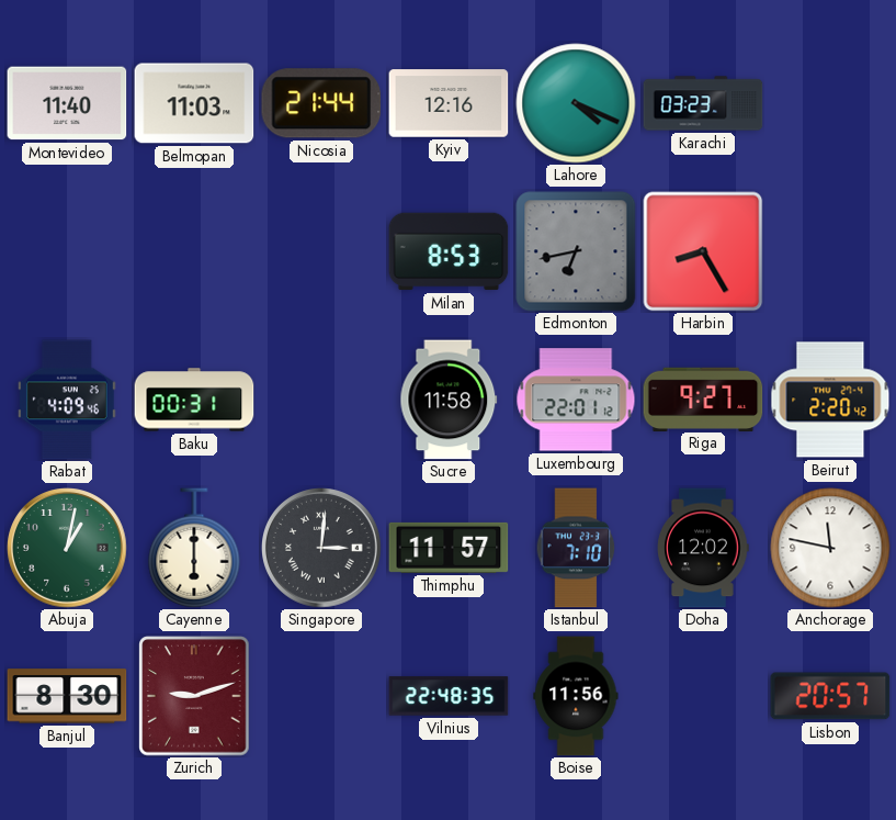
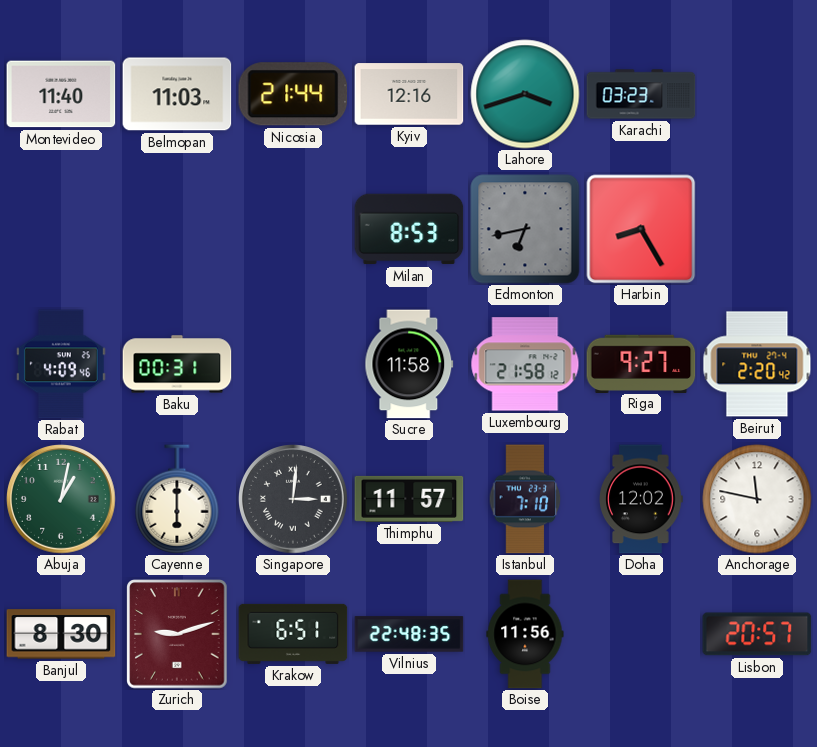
Lahore: 4:19 -> 3:42
Luxembourg: 22:01 -> 21:58
Krakow: none -> 6:51
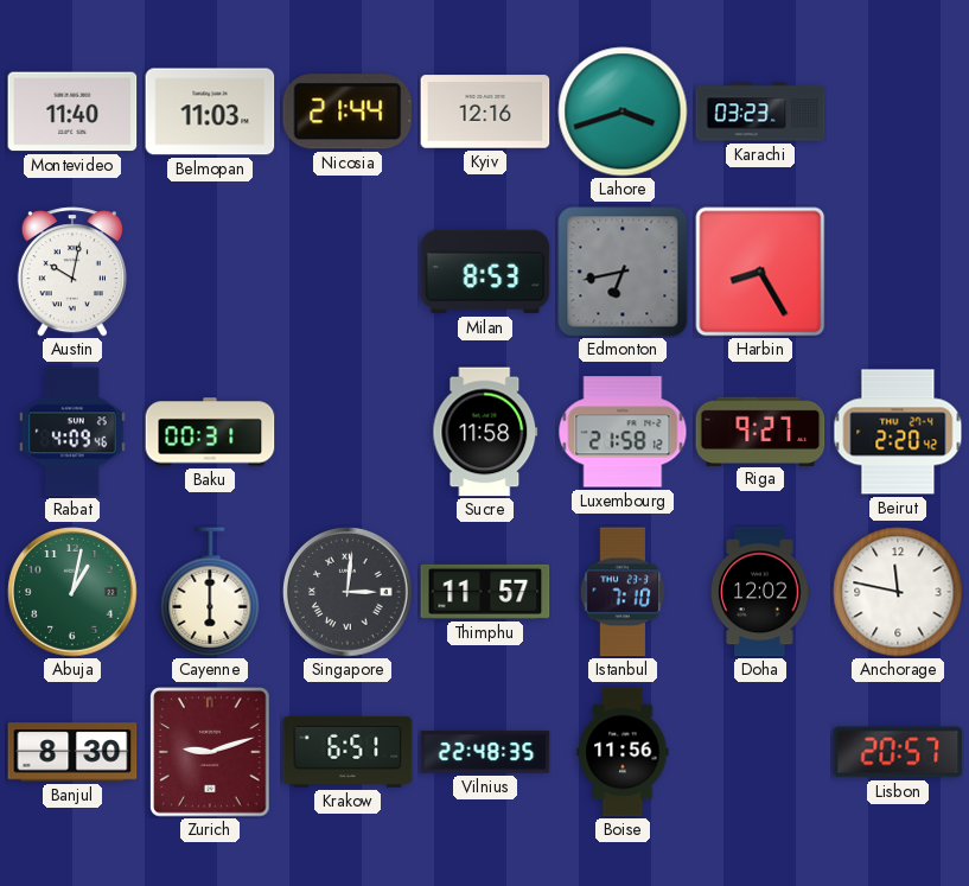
Austin: none -> 10:02
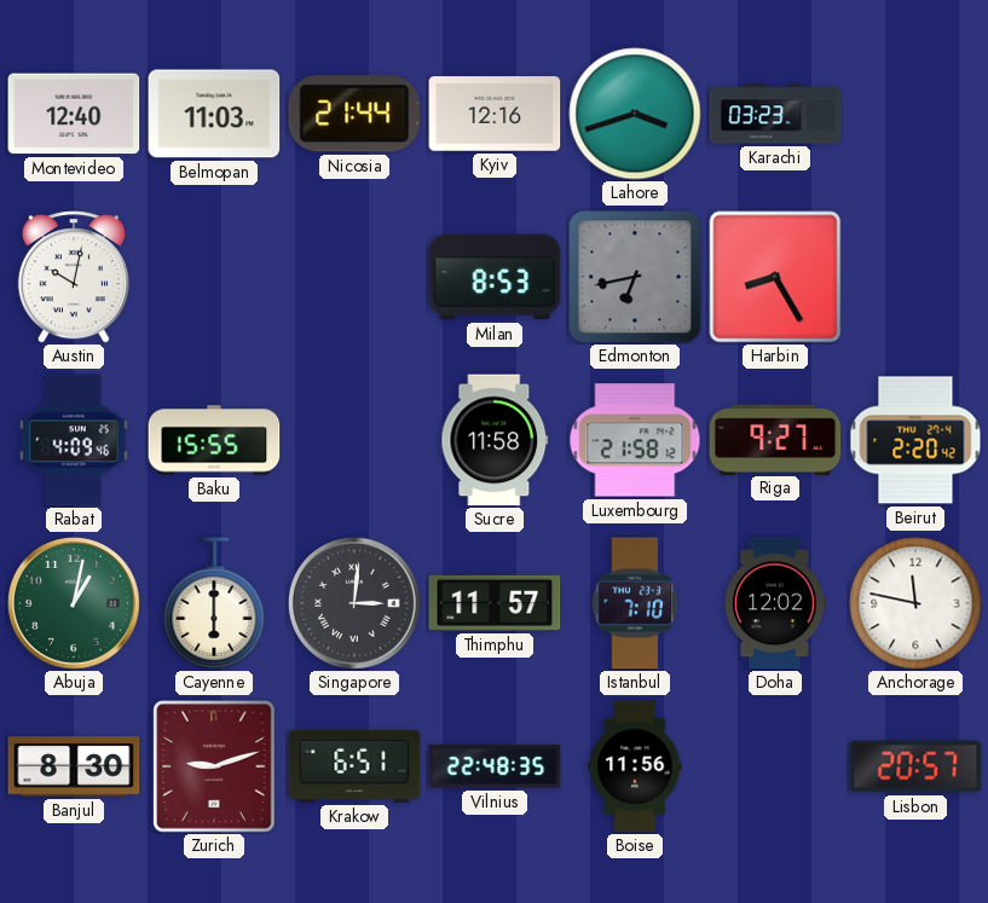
Montevideo: 11:40 -> 12:40
Baku: 00:31 -> 15:55
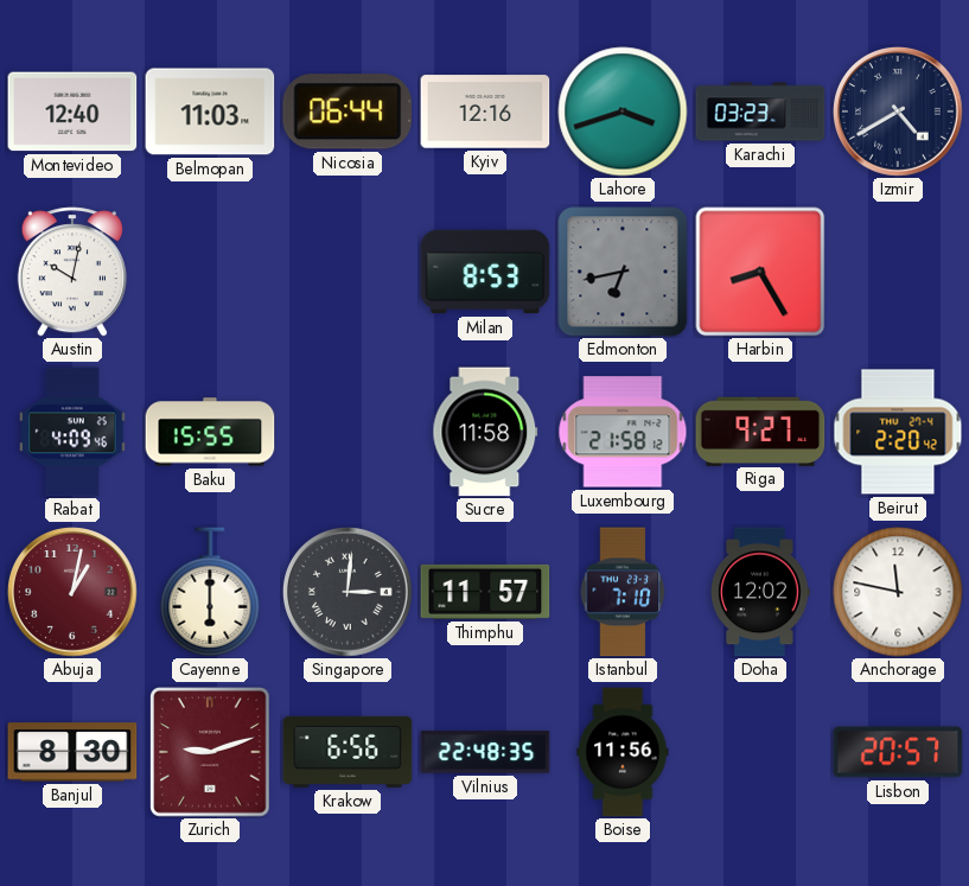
Nicosia: 21:44 -> 06:44
Izmir: none -> 4:40
Abuja dial: green -> burgundy
Krakow: 6:51 -> 6:56
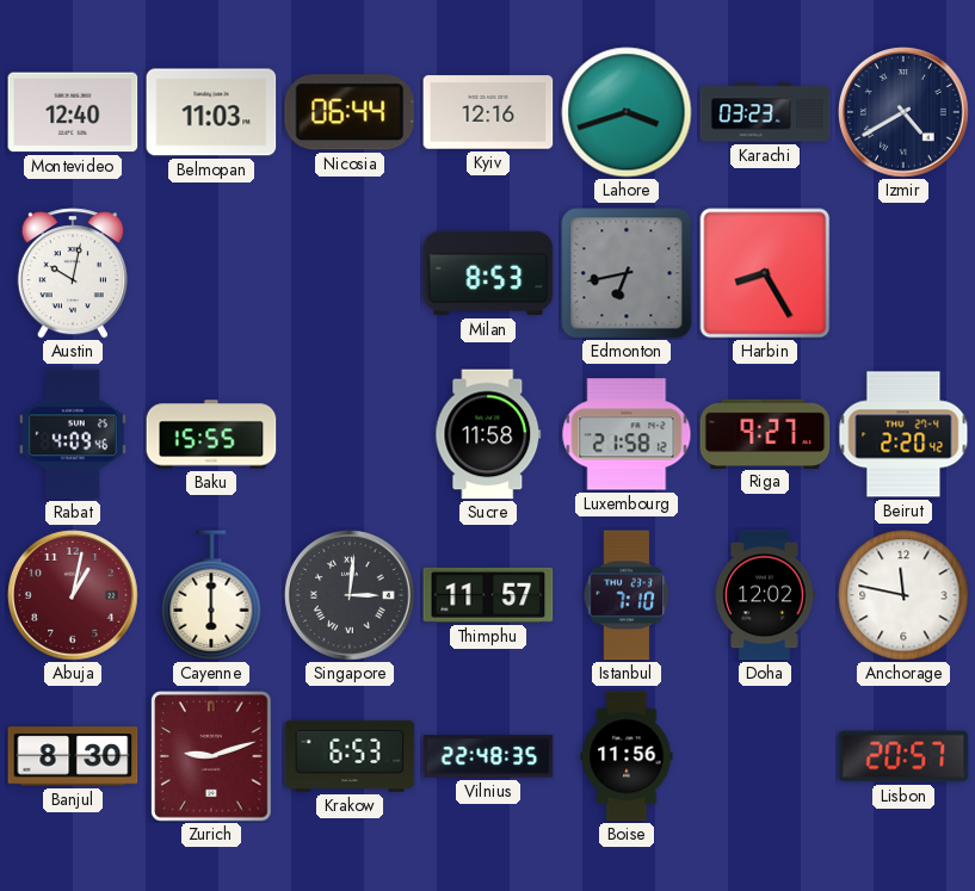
Krakow: 6:56 -> 6:53
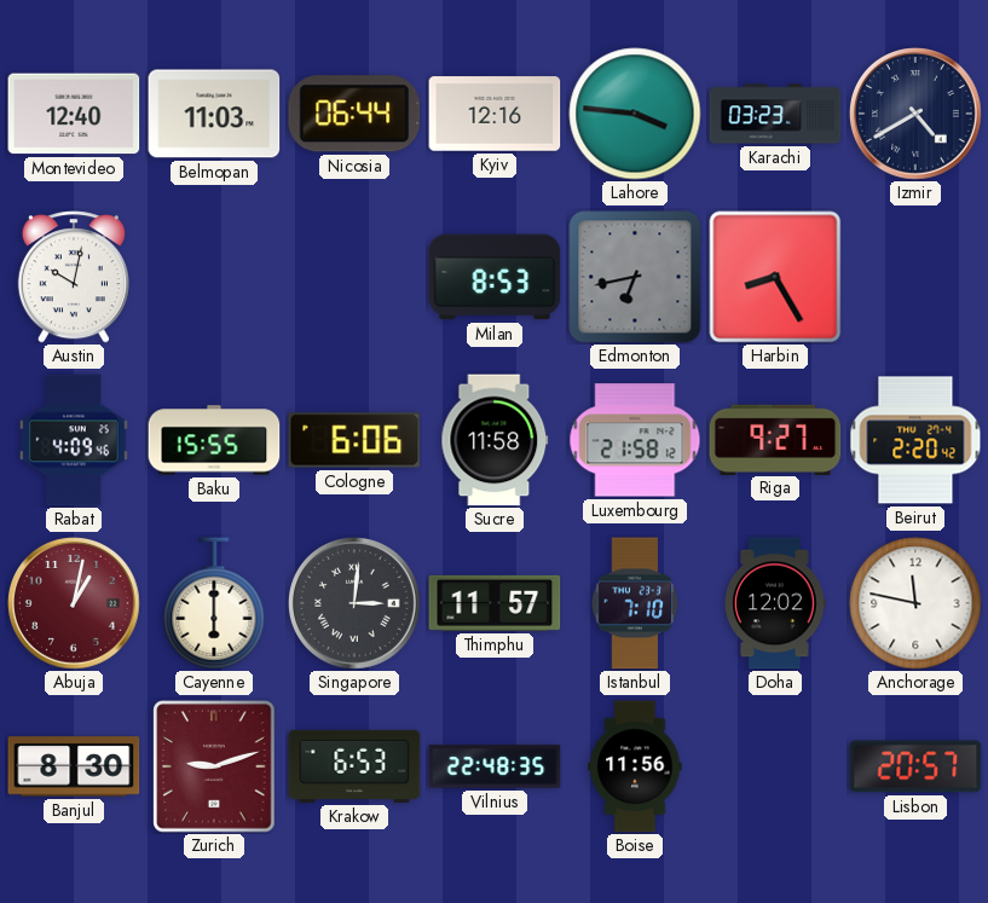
Lahore: 3:42 -> 3:46
Cologne: none -> 6:06
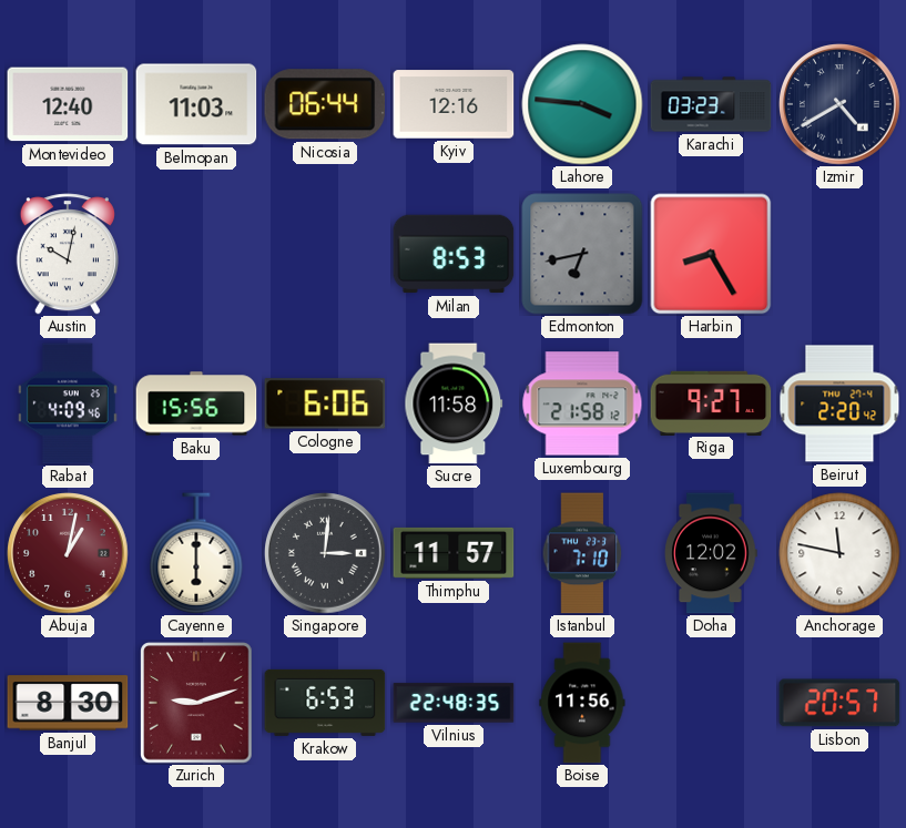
Baku: 15:55 -> 15:56
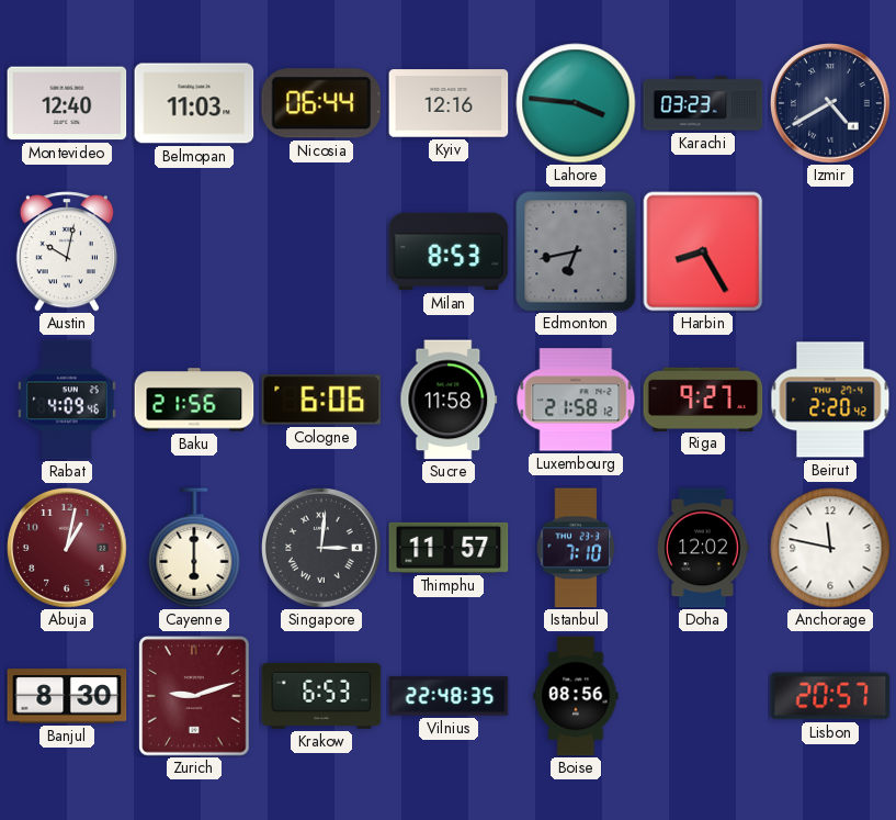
Baku: 15:56 -> 21:56
Boise: 11:56 -> 08:56
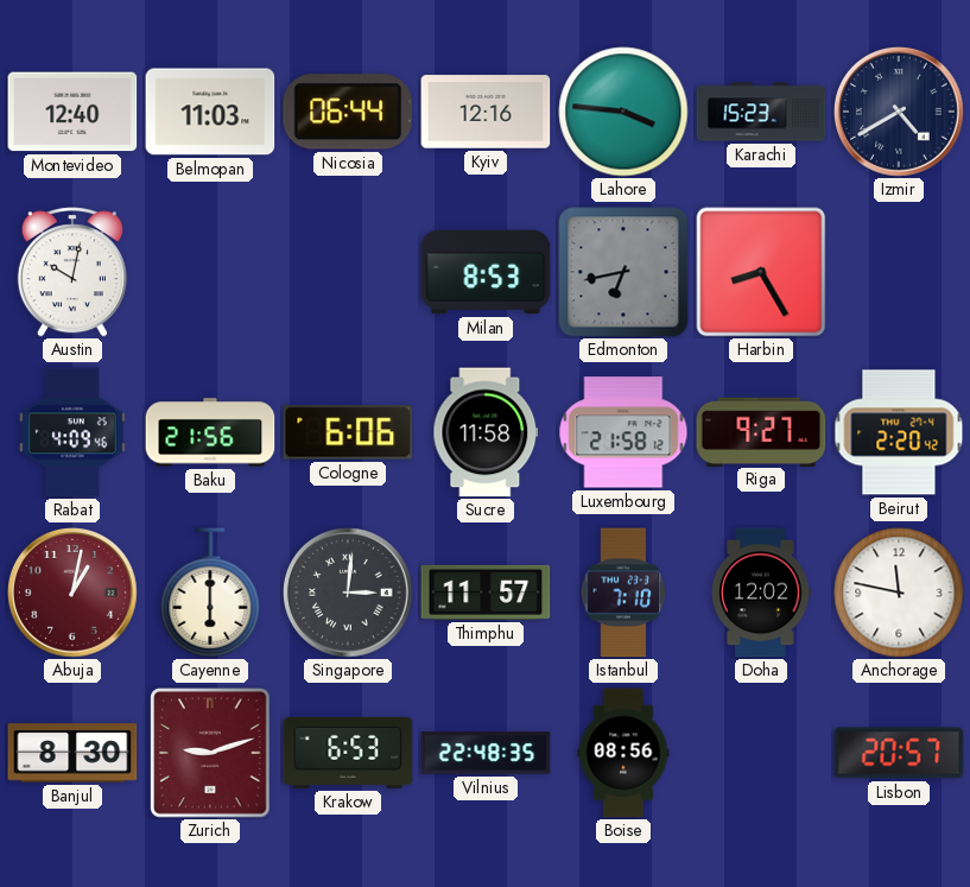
Karachi: 03:23 -> 15:23
